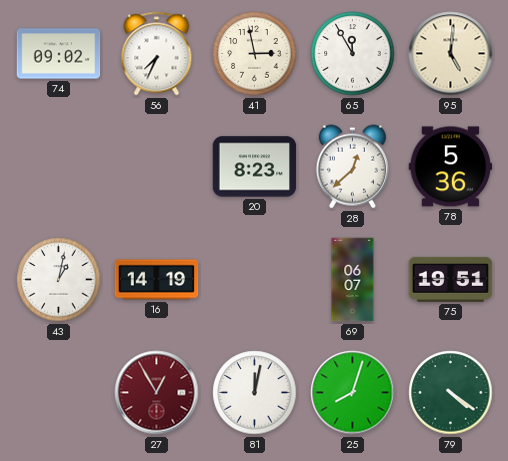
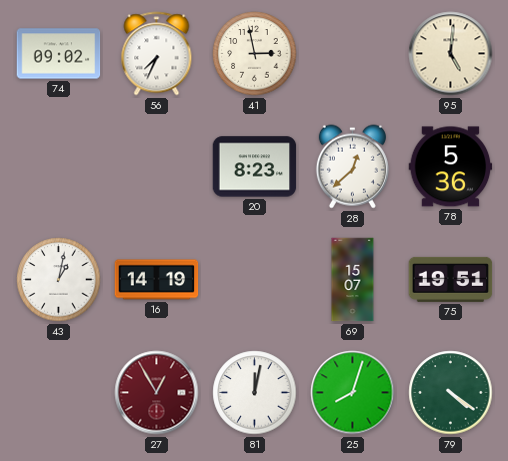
65: 11:55 -> none
69: 06:07 -> 15:07
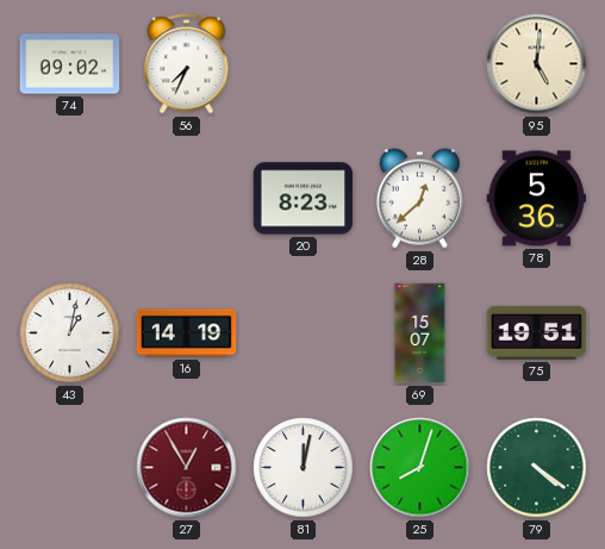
41: 2:58 -> none
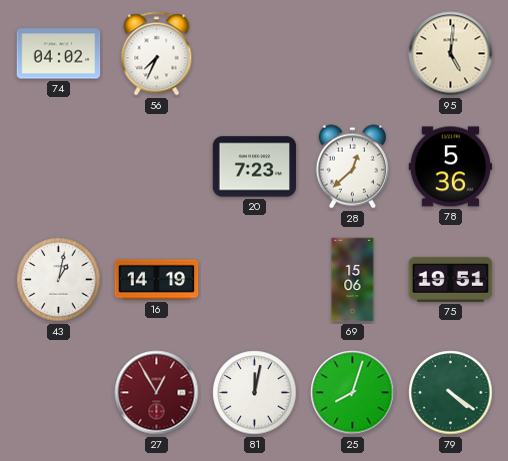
74: 09:02 -> 04:02
20: 8:23 -> 7:23
69: 15:07 -> 15:06
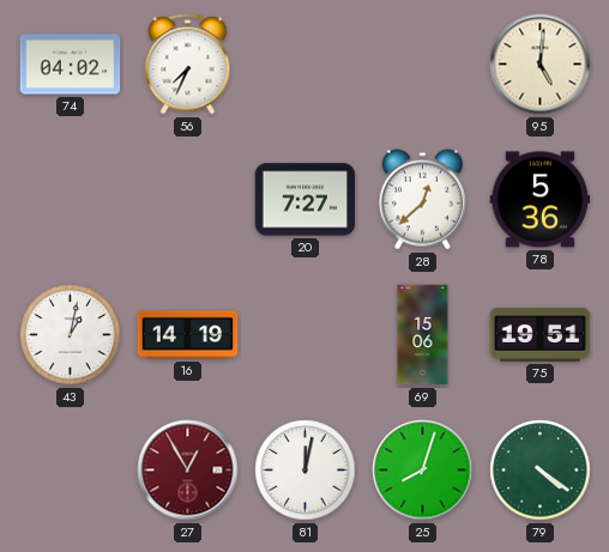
20: 7:23 -> 7:27
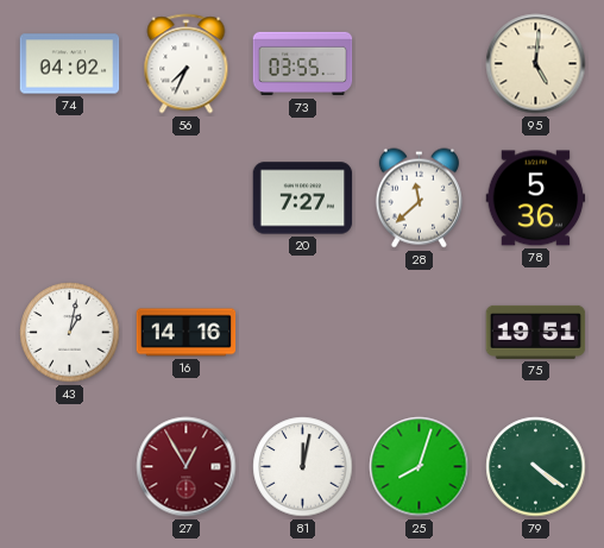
73: none -> 03:55
28: 12:38 -> 11:38
16: 14:19 -> 14:16
69: 15:06 -> none
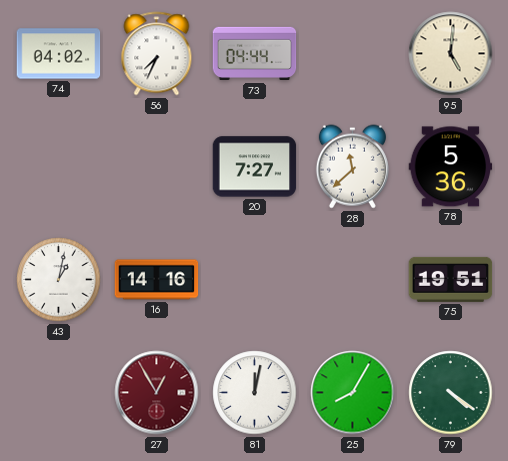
73: 03:55 -> 04:44
25: 8:03 -> 8:05
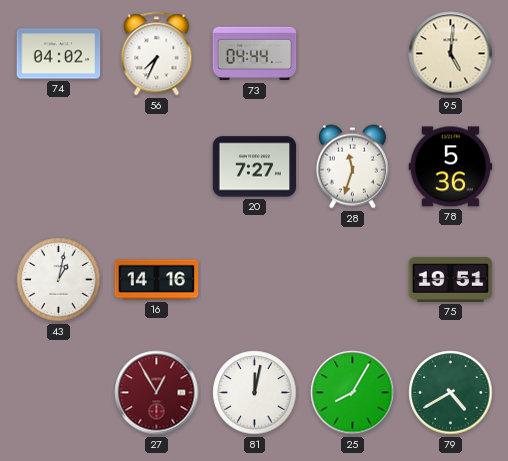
28: 11:38 -> 11:33
79: 4:21 -> 4:40
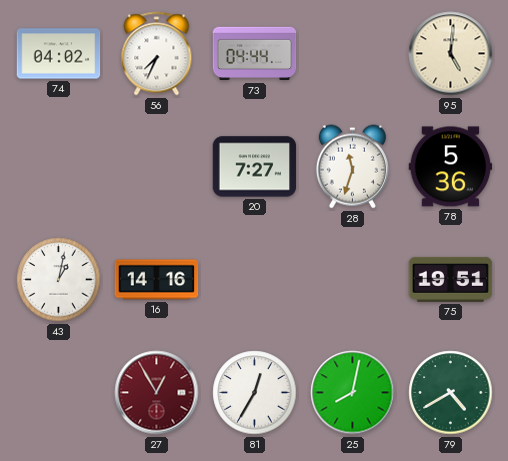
81: 12:02 -> 12:35
25: 8:05 -> 8:02
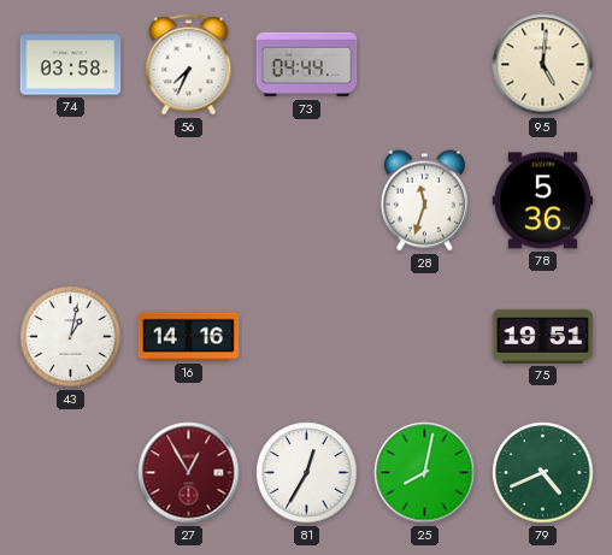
74: 04:02 -> 03:58
20: 7:27 -> none
79: 4:40 -> 4:41
